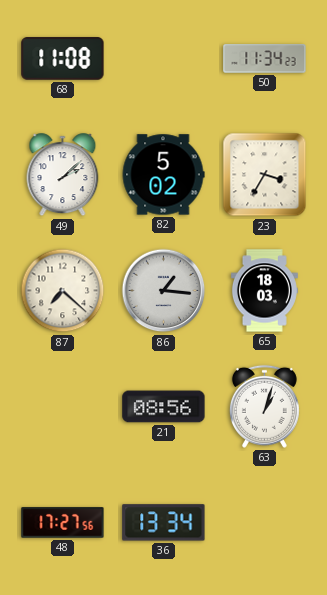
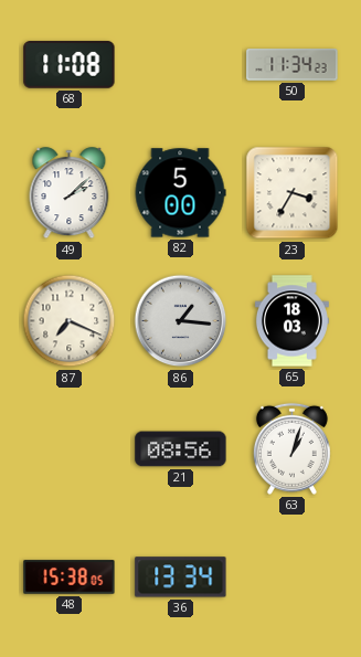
82: 5:02 -> 5:00
87: 7:22 -> 7:19
48: 17:27 -> 15:38
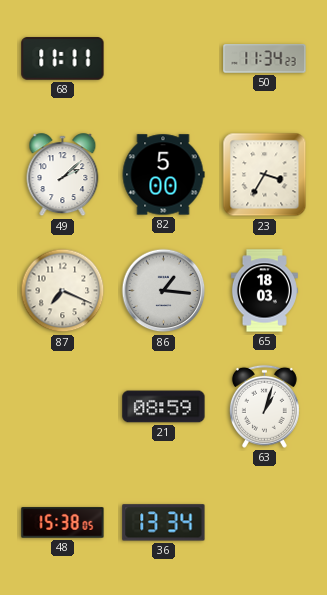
68: 11:08 -> 11:11
21: 08:56 -> 08:59
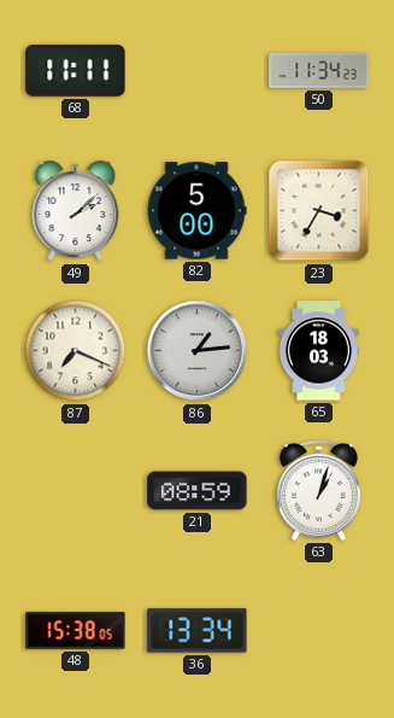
86: 1:16 -> 1:14
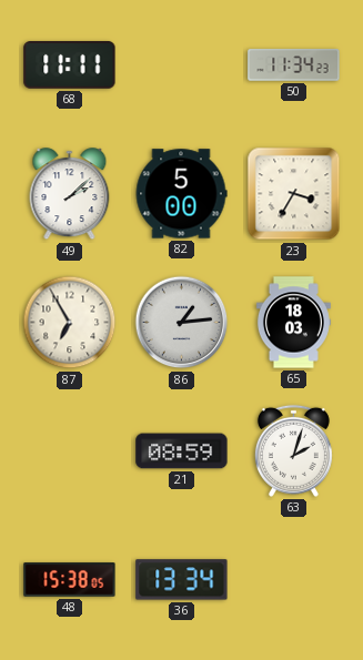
87: 7:19 -> 6:55
63: 1:03 -> 2:03
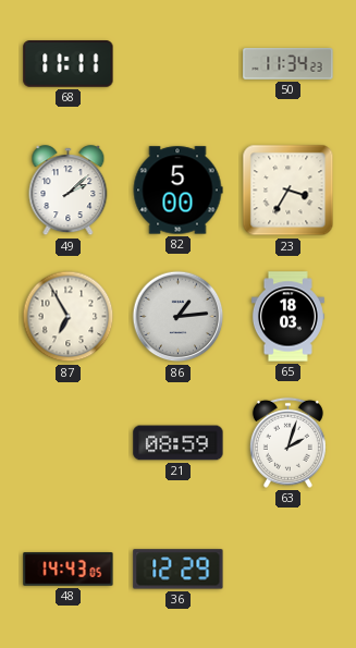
48: 15:38 -> 14:43
36: 13:34 -> 12:29
